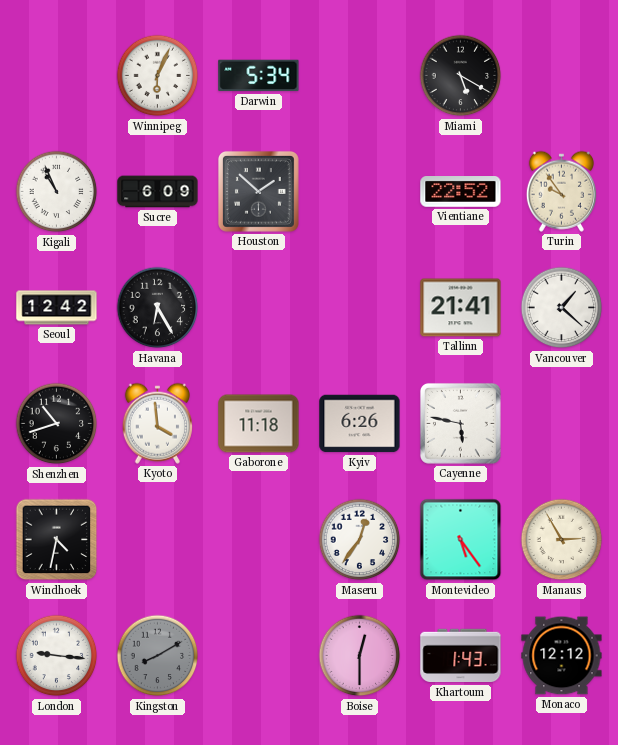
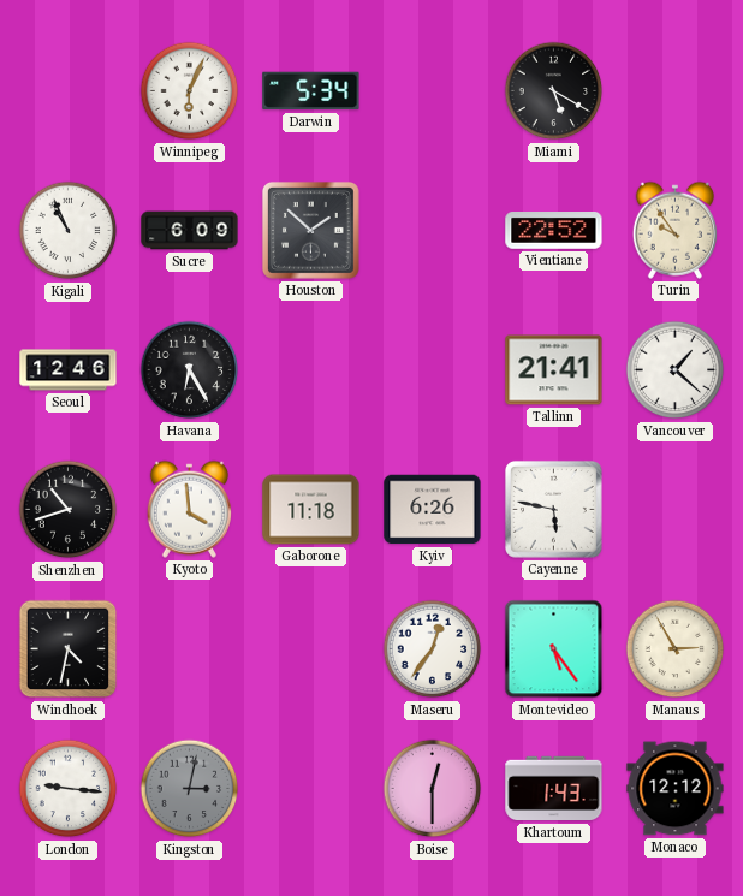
Seoul: 12:42 -> 12:46
Kingston: 8:10 -> 3:02
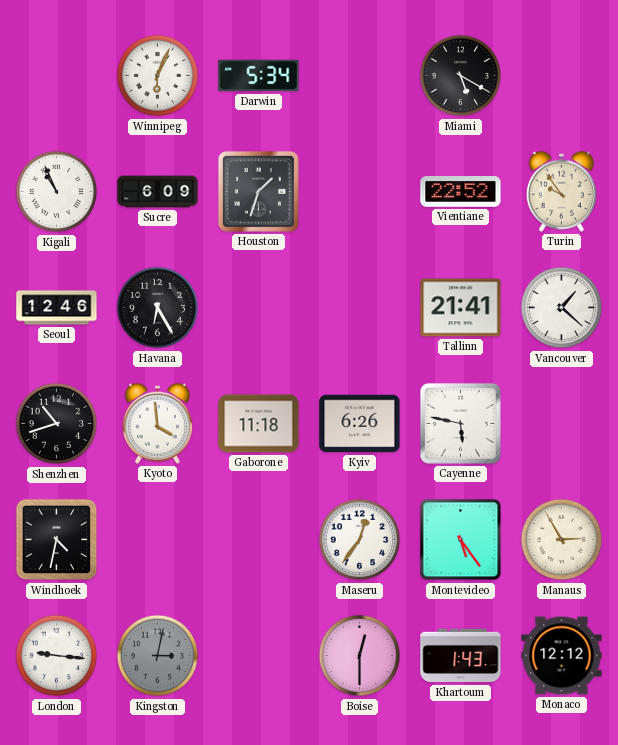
Houston: 1:52 -> 1:33
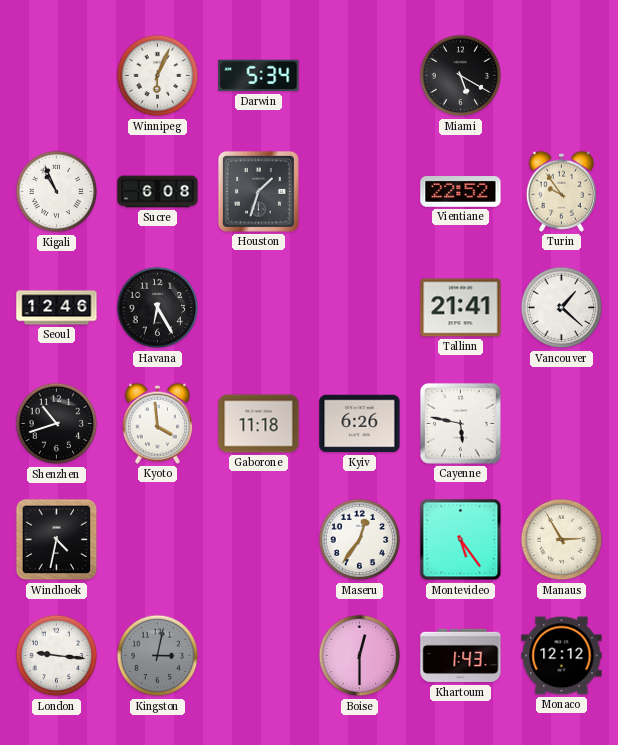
Sucre: 6:09 -> 6:08
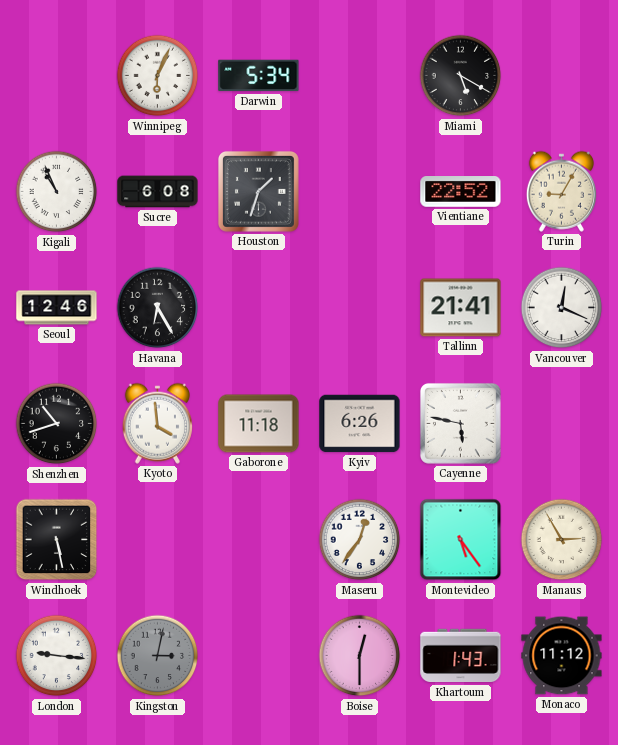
Turin: 9:54 -> 9:05
Vancouver: 1:22 -> 12:19
Windhoek: 4:32 -> 5:28
Monaco: 12:12 -> 11:12
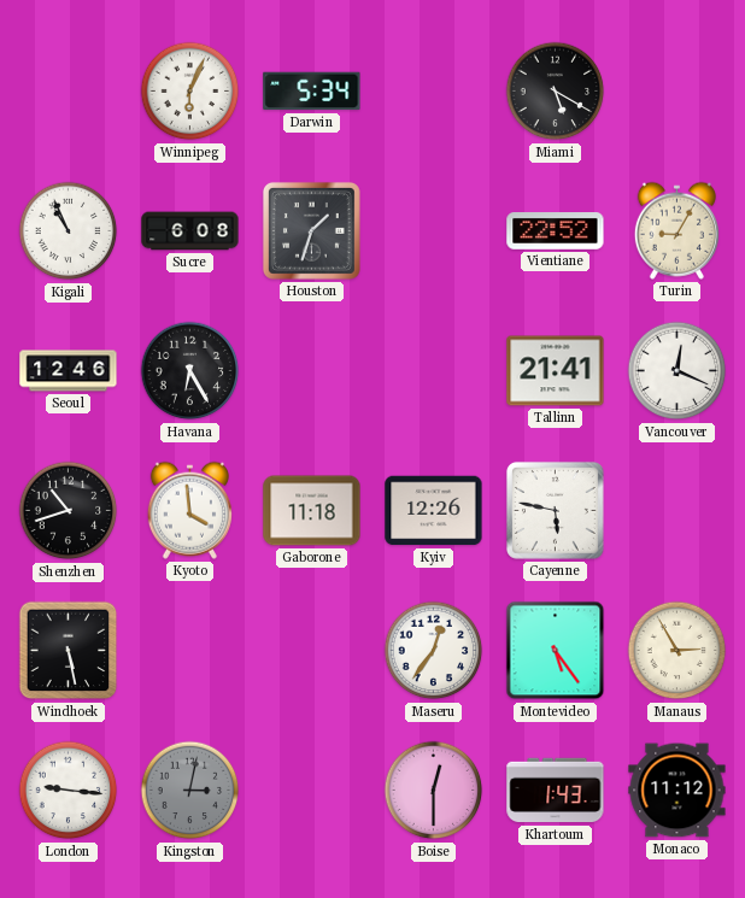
Kyiv: 6:26 -> 12:26
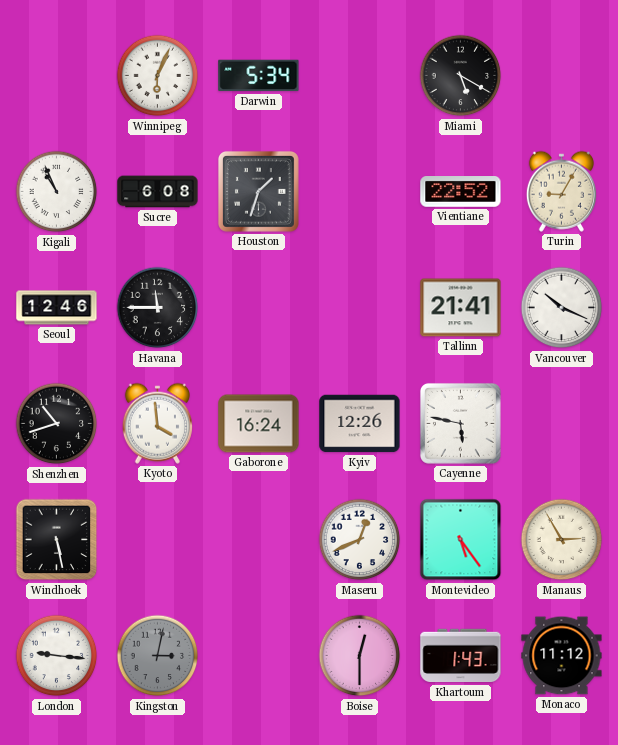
Havana: 6:25 -> 11:45
Vancouver: 12:19 -> 10:19
Gaborone: 11:18 -> 16:24
Maseru: 12:36 -> 12:41
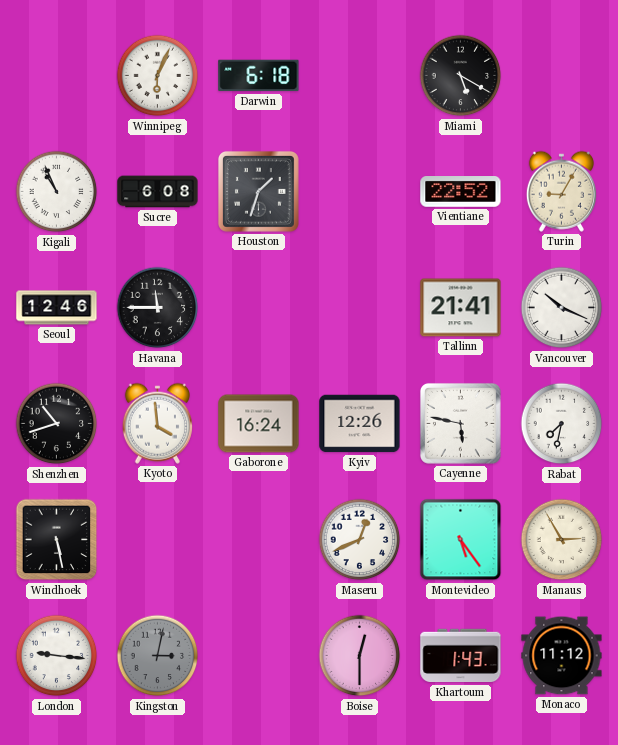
Darwin: 5:34 -> 6:18
Rabat: none -> 7:32
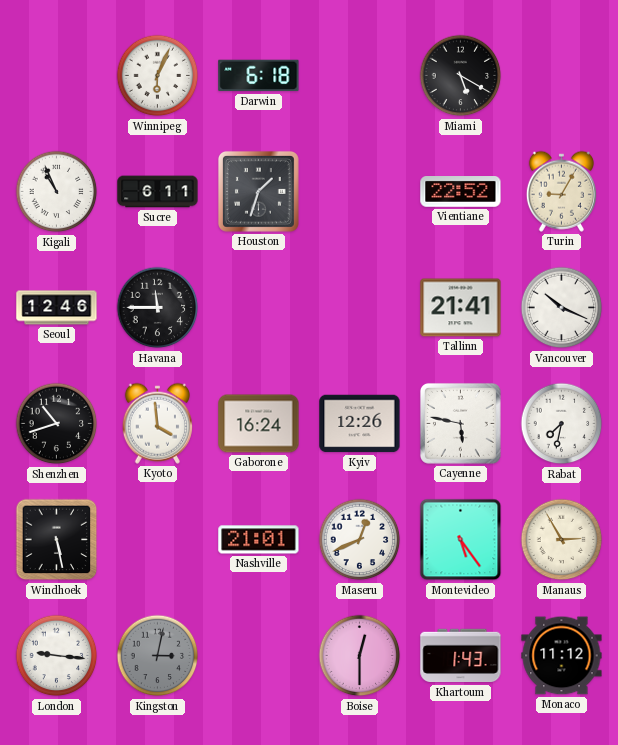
Sucre: 6:08 -> 6:11
Nashville: none -> 21:01
